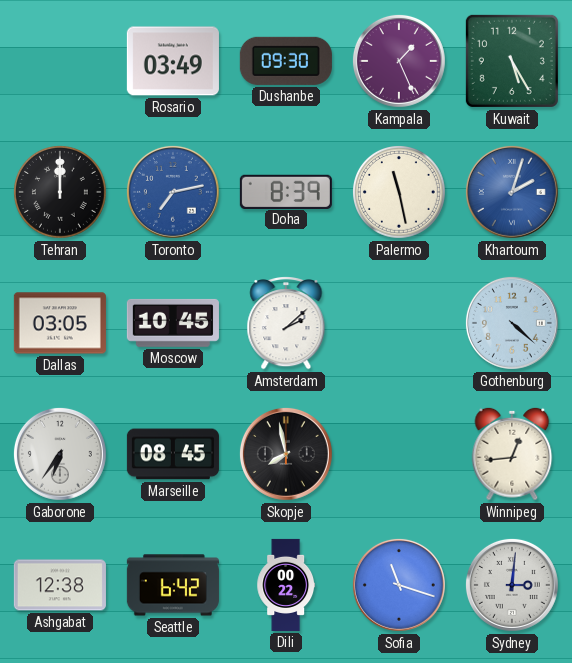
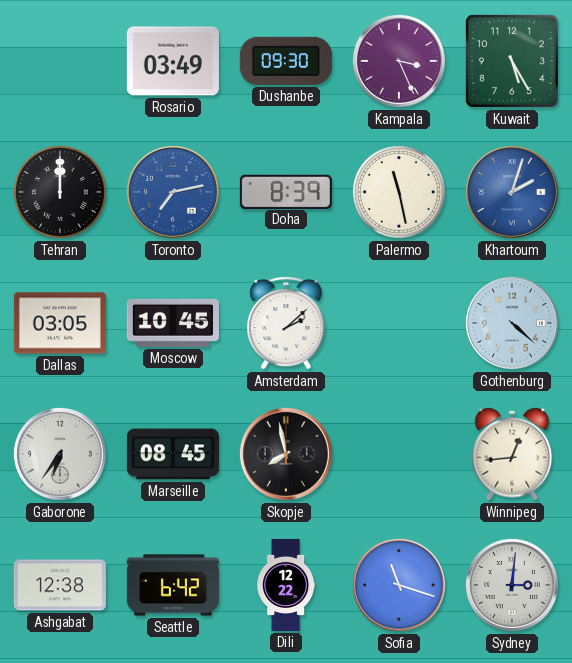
Kampala: 1:26 -> 3:26
Dili: 00:22 -> 12:22
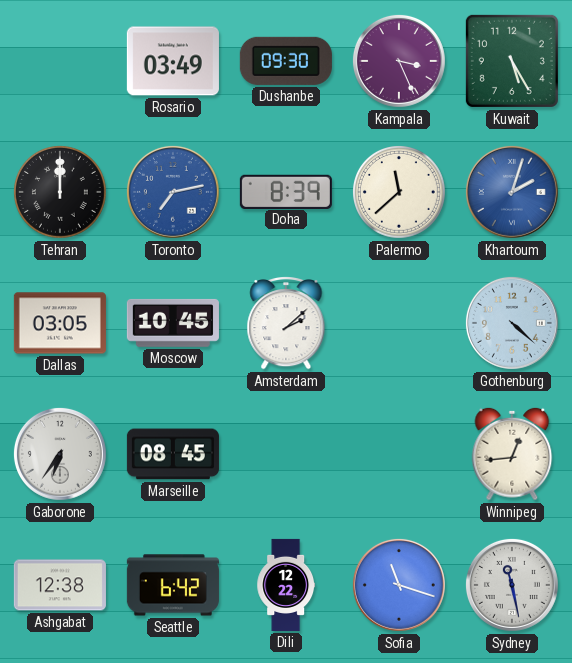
Palermo: 11:28 -> 11:38
Skopje: 7:58 -> none
Sydney: 3:01 -> 11:28
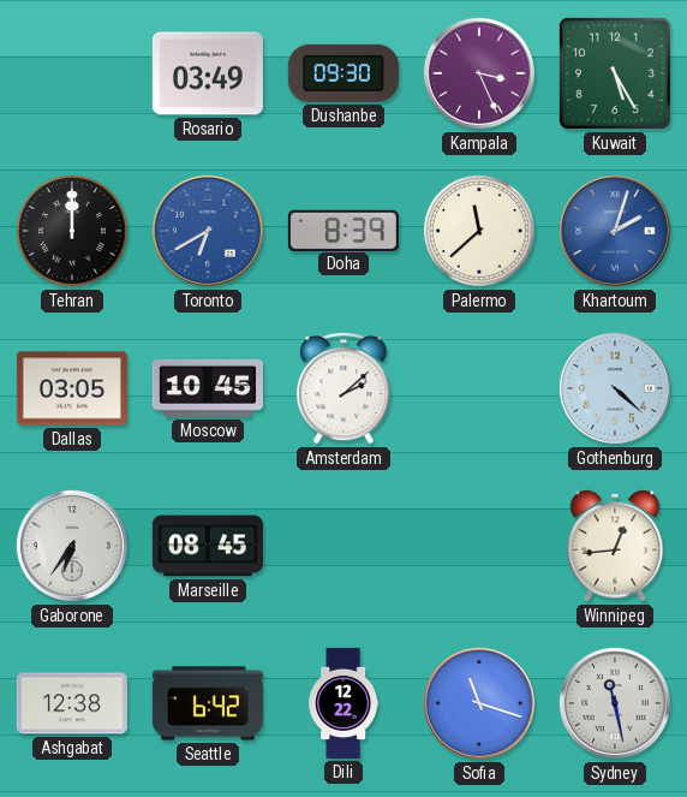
Toronto: 7:13 -> 6:40
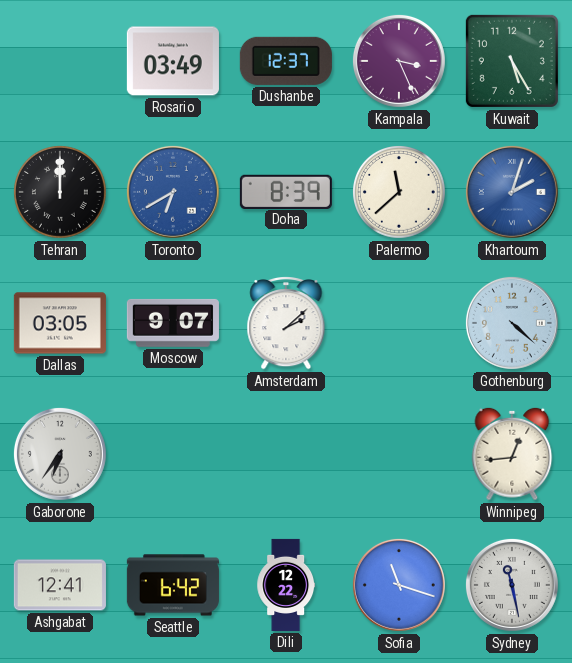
Dushanbe: 09:30 -> 12:37
Moscow: 10:45 -> 9:07
Marseille: 08:45 -> none
Ashgabat: 12:38 -> 12:41
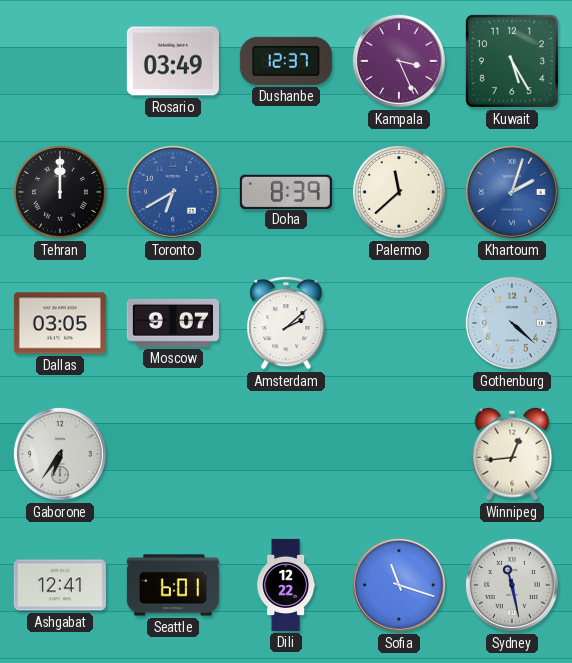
Seattle: 6:42 -> 6:01
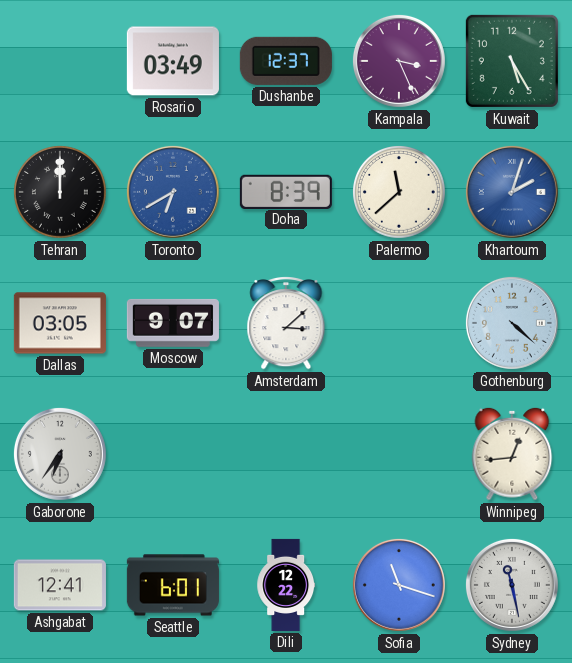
Amsterdam: 2:08 -> 3:08
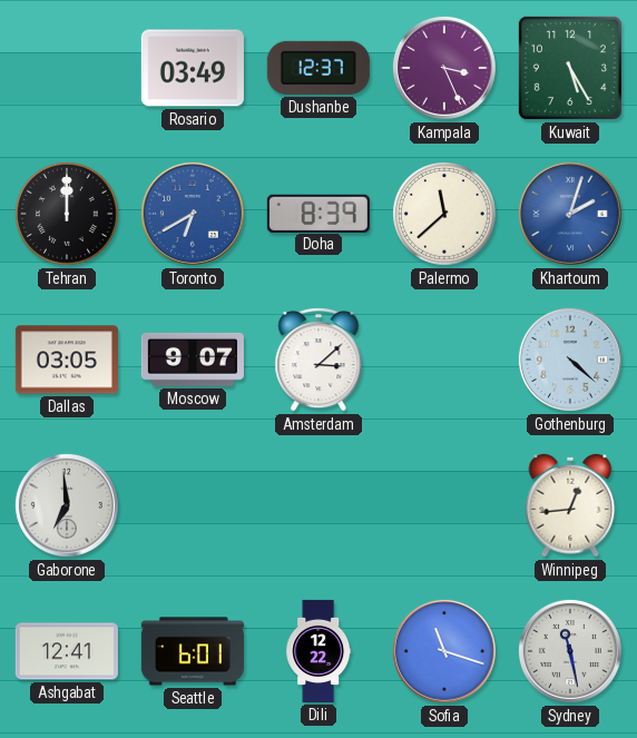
Gaborone: 6:36 -> 6:59
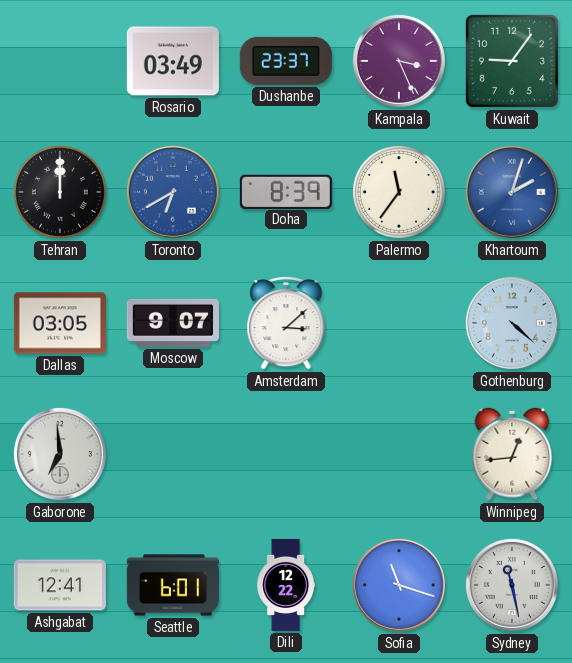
Dushanbe: 12:37 -> 23:37
Kuwait: 5:25 -> 9:06
Palermo: 11:38 -> 11:36
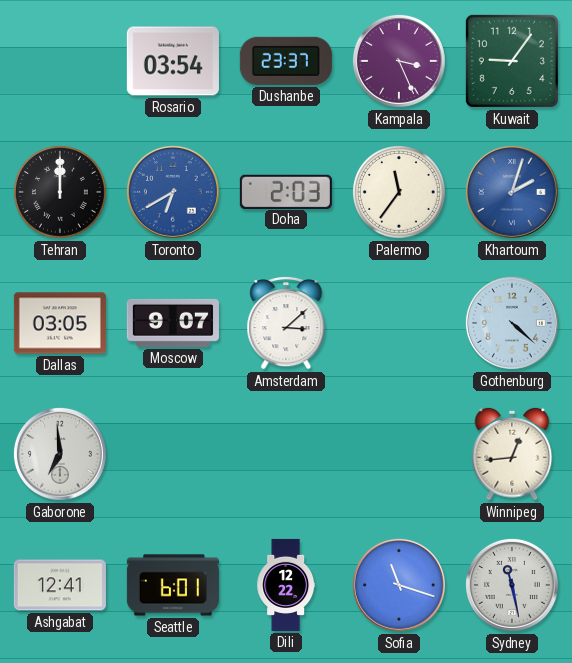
Rosario: 03:49 -> 03:54
Doha: 8:39 -> 2:03
